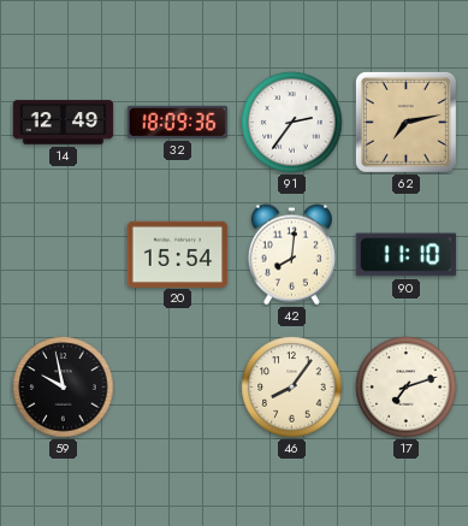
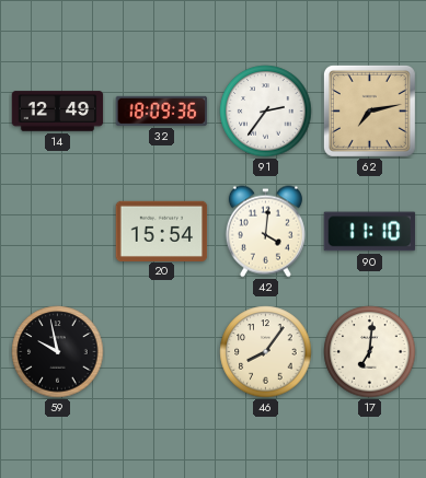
42: 8:01 -> 4:01
17: 7:12 -> 7:01
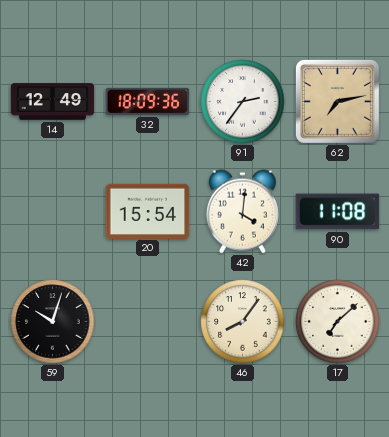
90: 11:10 -> 11:08
59: 9:58 -> 10:03
17: 7:01 -> 7:08
